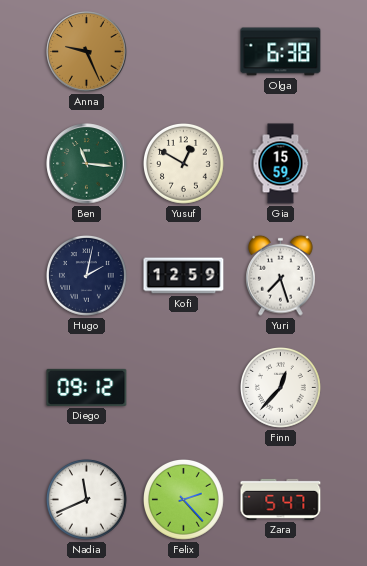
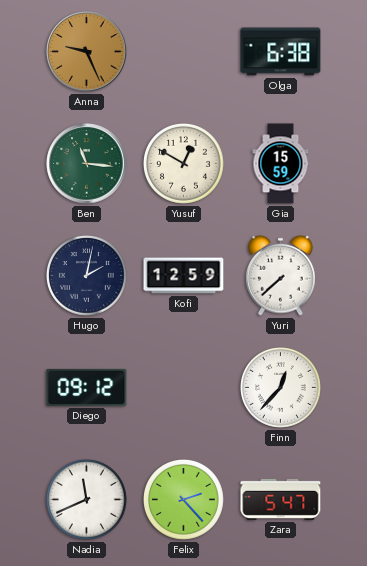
Yuri: 7:27 -> 7:38
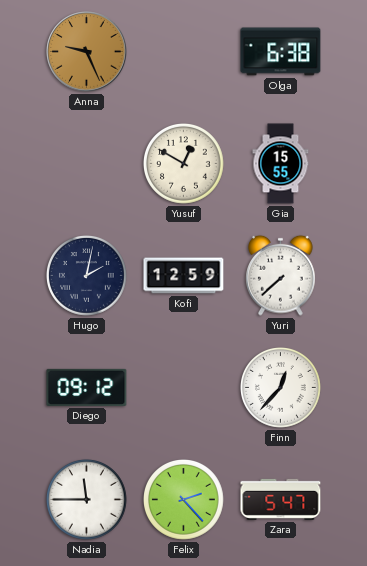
Ben: 11:16 -> none
Gia: 15:59 -> 15:55
Nadia: 11:41 -> 11:45
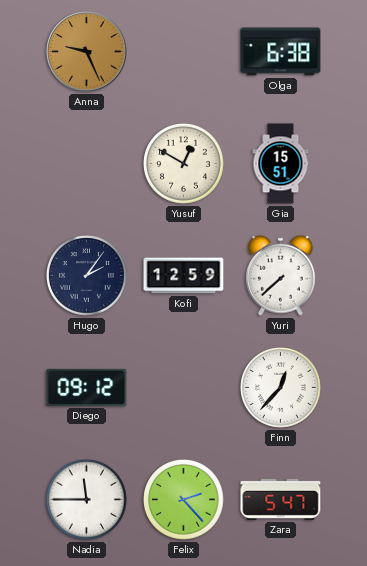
Gia: 15:55 -> 15:51
Hugo: 2:02 -> 2:06
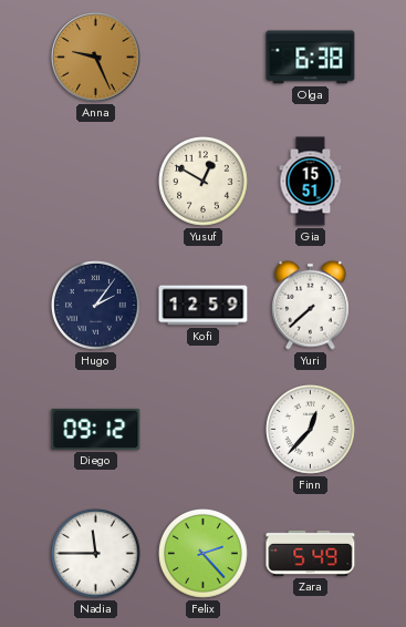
Zara: 5:47 -> 5:49
